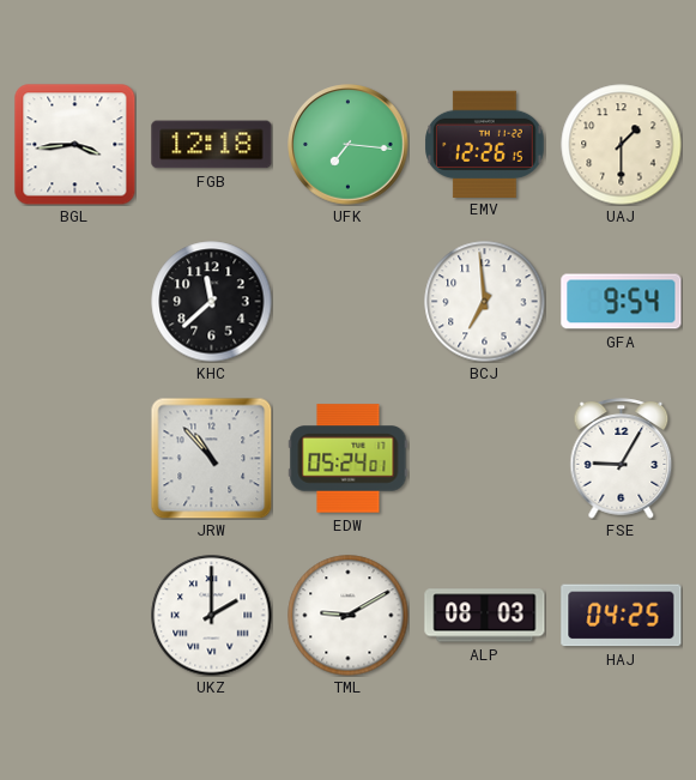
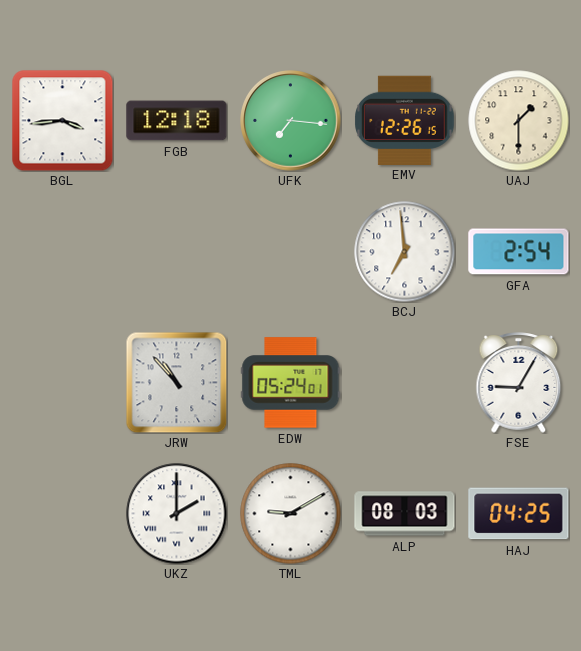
KHC: 11:38 -> none
GFA: 9:54 -> 2:54
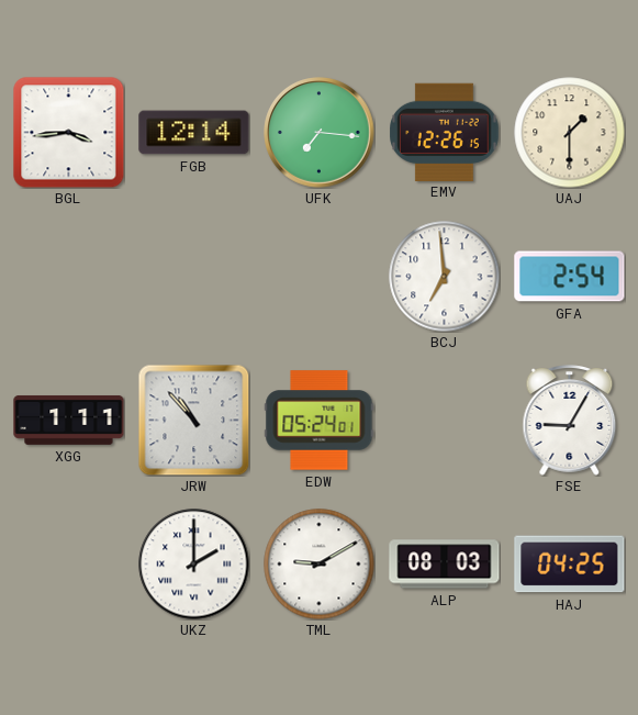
FGB: 12:18 -> 12:14
XGG: none -> 1:11
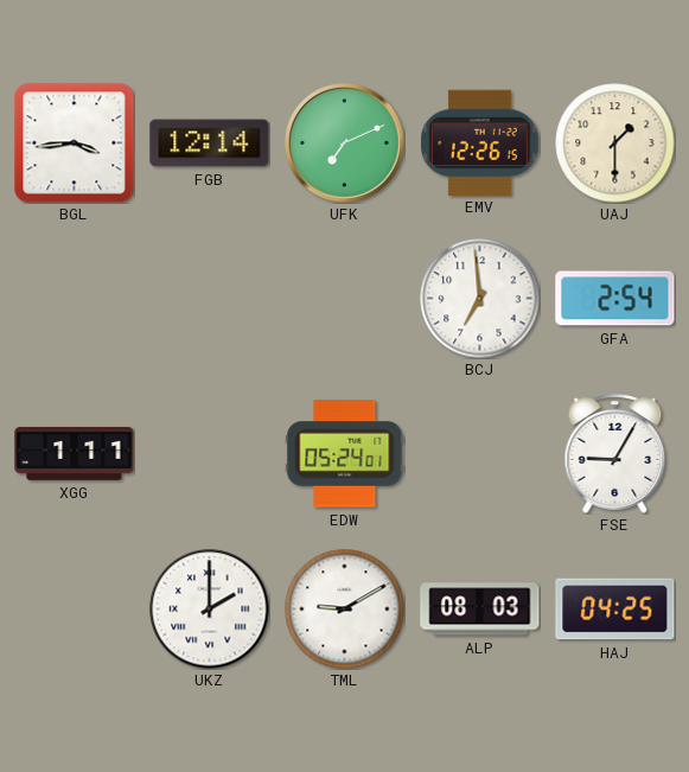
UFK: 7:16 -> 7:11
JRW: 10:53 -> none
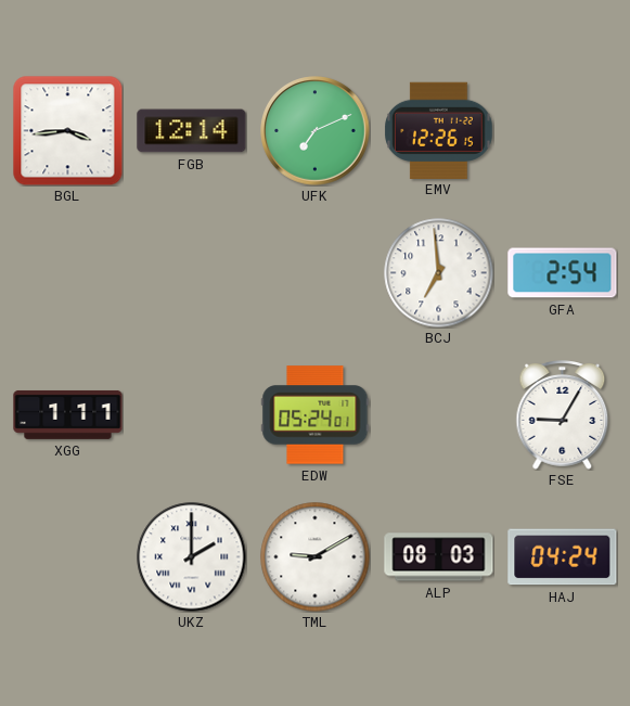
UAJ: 1:30 -> none
HAJ: 04:25 -> 04:24
